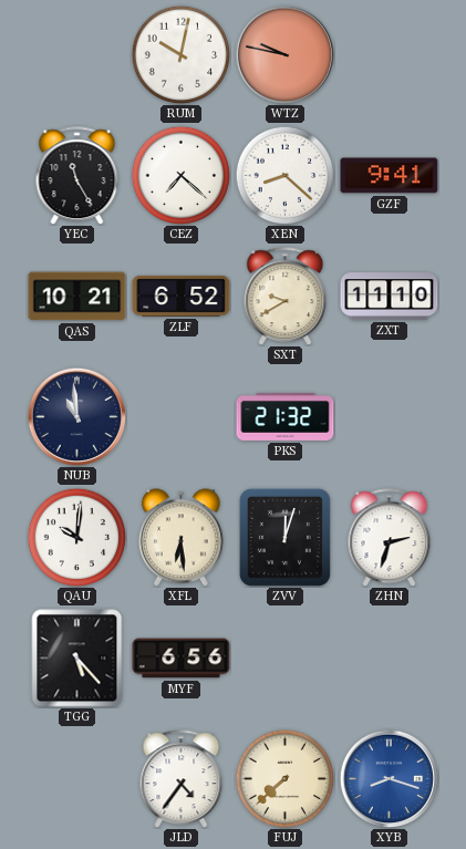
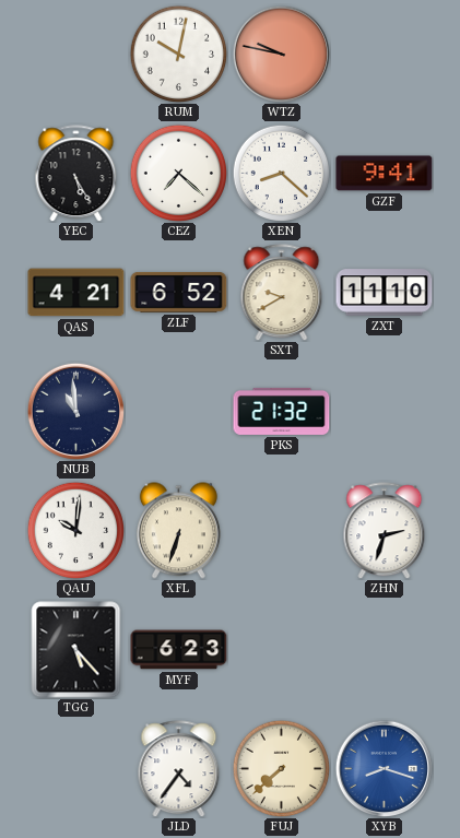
YEC: 11:25 -> 5:25
QAS: 10:21 -> 4:21
XFL: 6:29 -> 6:33
ZVV: 12:03 -> none
MYF: 6:56 -> 6:23
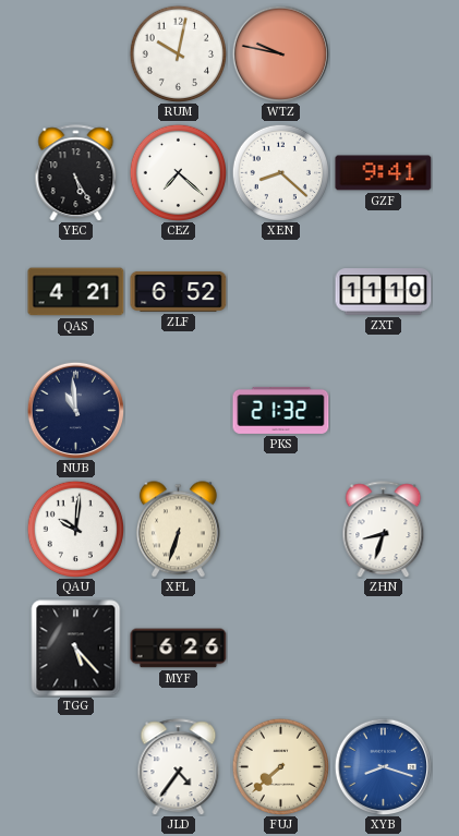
SXT: 9:40 -> none
ZHN: 2:33 -> 8:33
MYF: 6:23 -> 6:26
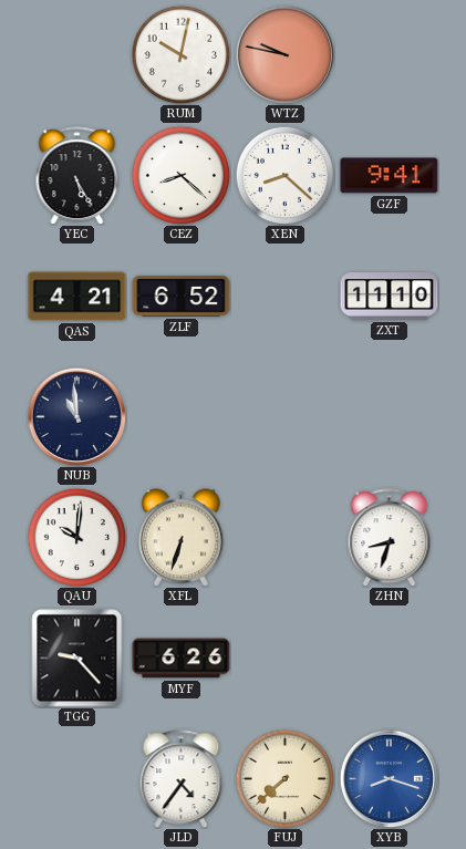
CEZ: 7:22 -> 8:22
PKS: 21:32 -> none
TGG: 5:23 -> 9:23
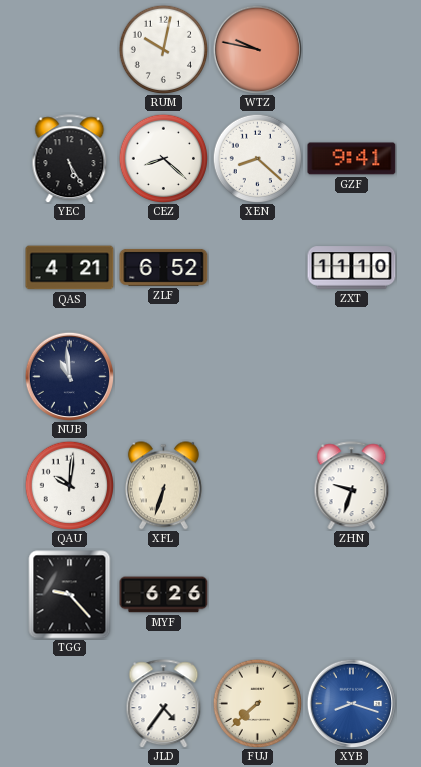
ZHN: 8:33 -> 9:33
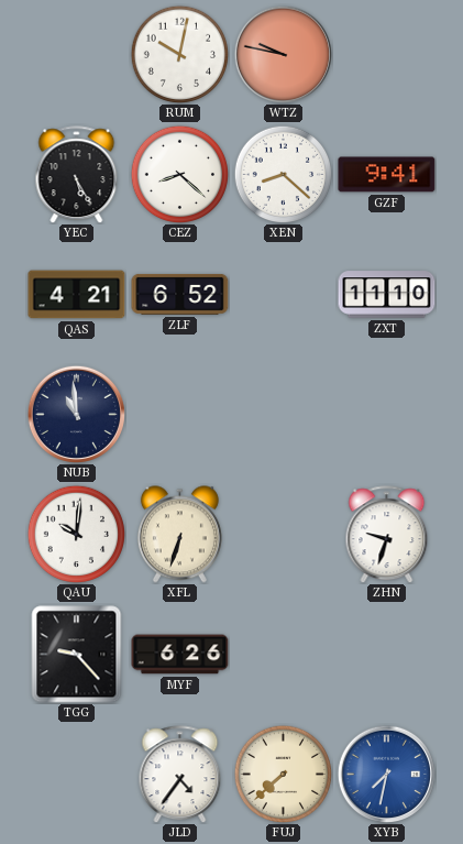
XYB: 8:18 -> 7:32
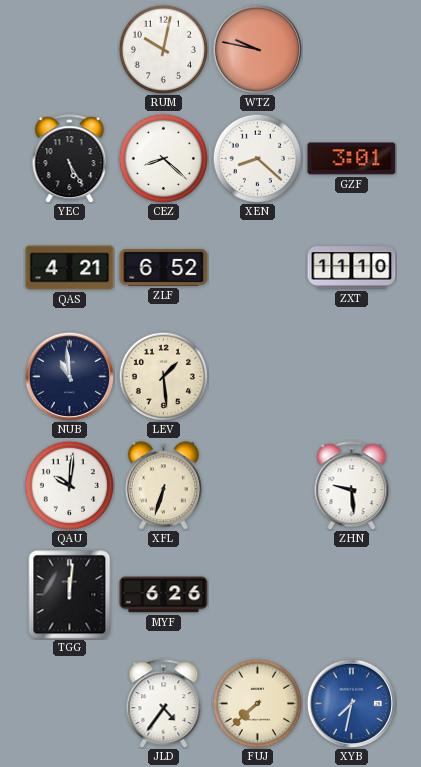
GZF: 9:41 -> 3:01
LEV: none -> 1:29
ZHN: 9:33 -> 9:29
TGG: 9:23 -> 12:01
